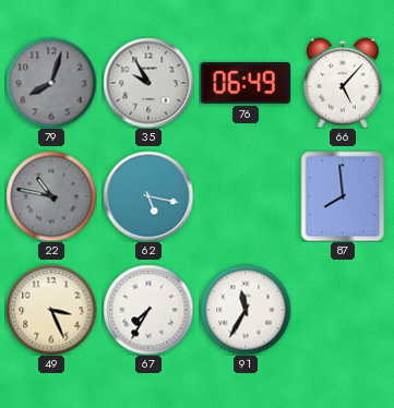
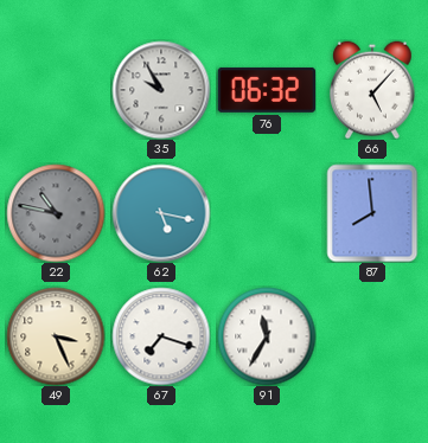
79: 8:03 -> none
76: 06:49 -> 06:32
67: 7:35 -> 7:18
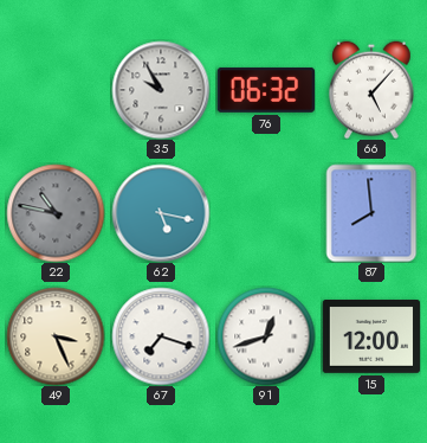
91: 11:35 -> 12:42
15: none -> 12:00
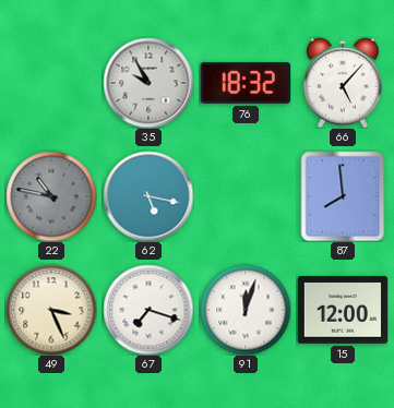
76: 06:32 -> 18:32
91: 12:42 -> 12:03
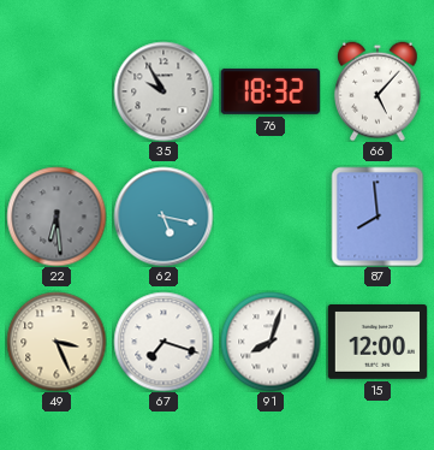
22: 10:47 -> 6:29
91: 12:03 -> 8:03
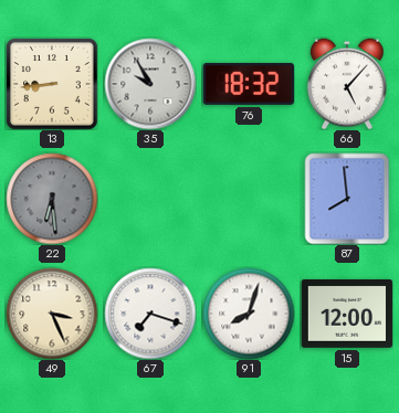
13: none -> 8:44
62: 5:17 -> none
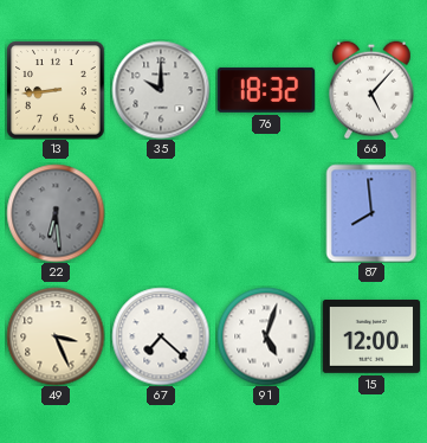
35: 9:55 -> 10:00
67: 7:18 -> 7:22
91: 8:03 -> 5:03
